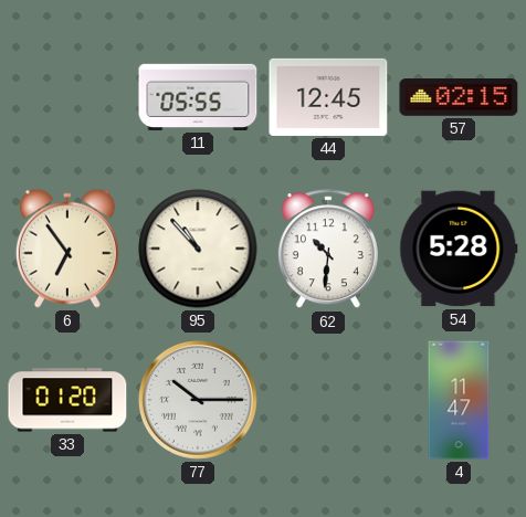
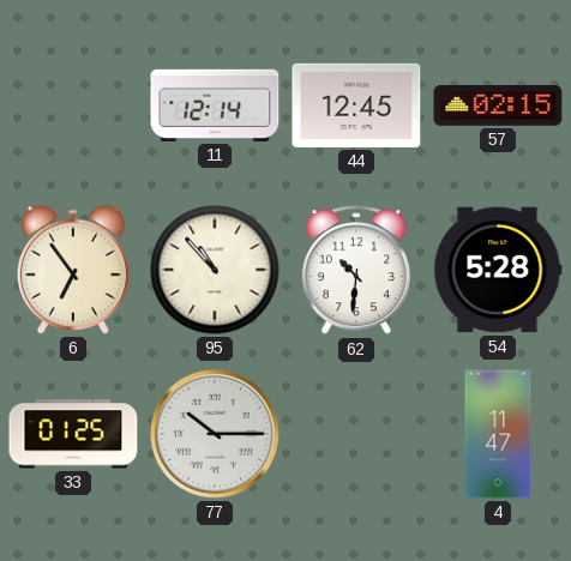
11: 05:55 -> 12:14
33: 01:20 -> 01:25
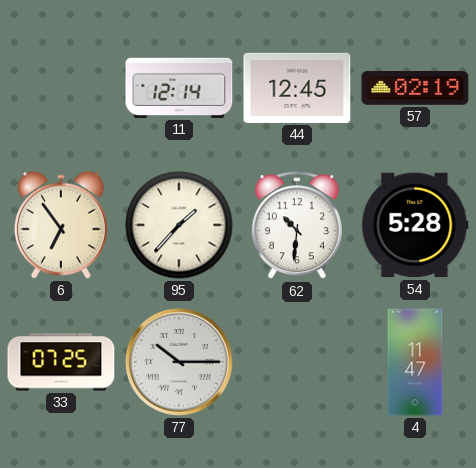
57: 02:15 -> 02:19
95: 10:53 -> 1:37
33: 01:25 -> 07:25
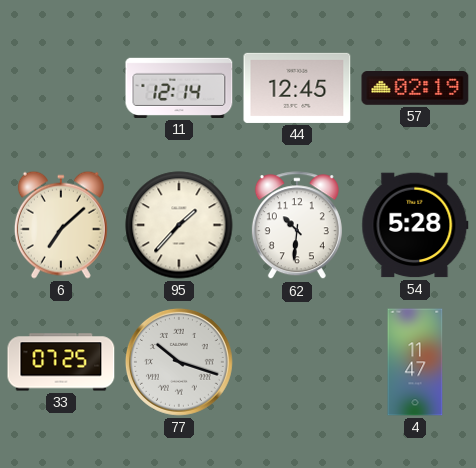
6: 6:54 -> 7:08
77: 10:15 -> 10:18
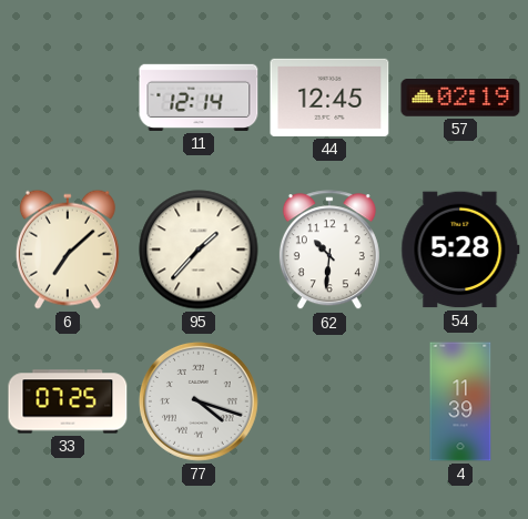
77: 10:18 -> 4:18
4: 11:47 -> 11:39
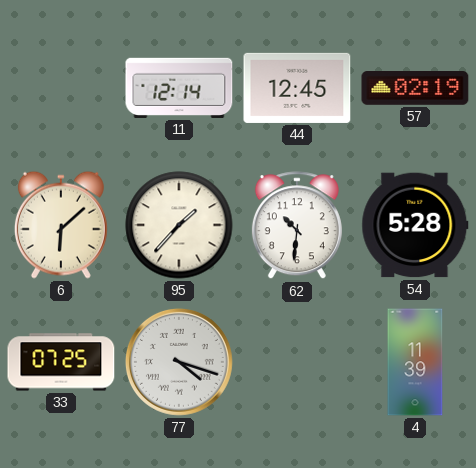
6: 7:08 -> 6:08
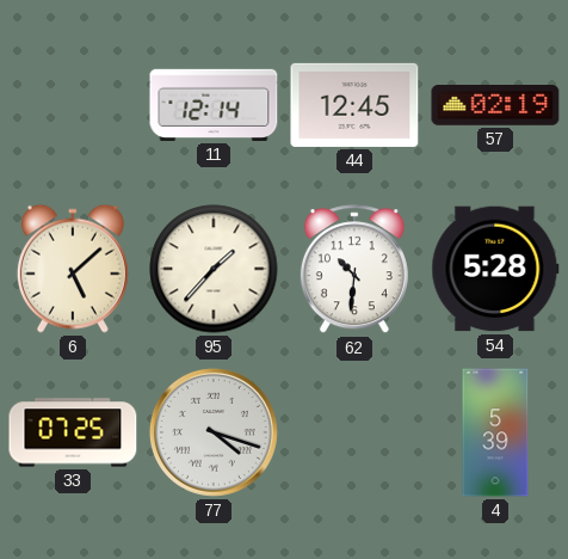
6: 6:08 -> 5:08
4: 11:39 -> 5:39
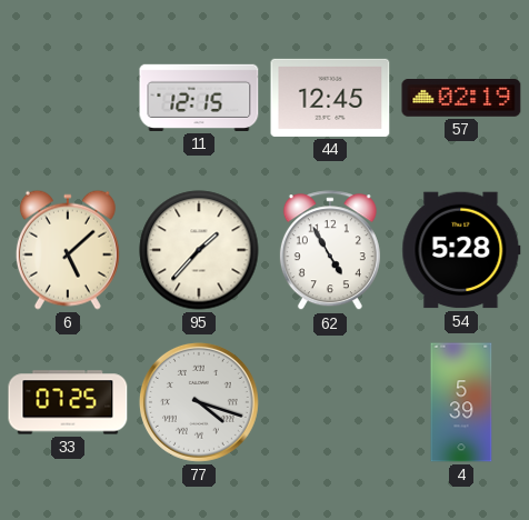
11: 12:14 -> 12:15
62: 10:31 -> 4:55
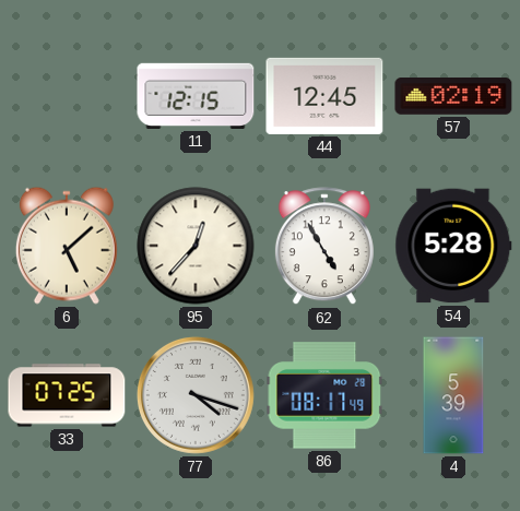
95: 1:37 -> 12:37
86: none -> 08:17
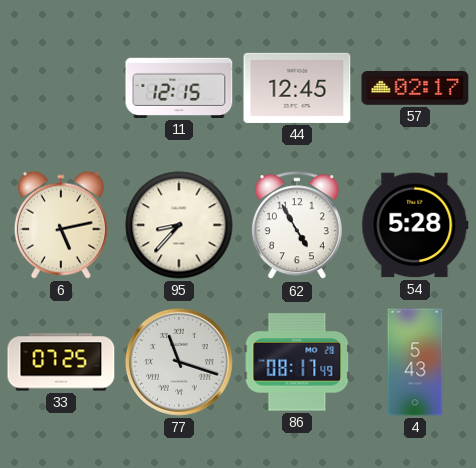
57: 02:19 -> 02:17
6: 5:08 -> 5:13
95: 12:37 -> 8:37
77: 4:18 -> 11:18
4: 5:39 -> 5:43
